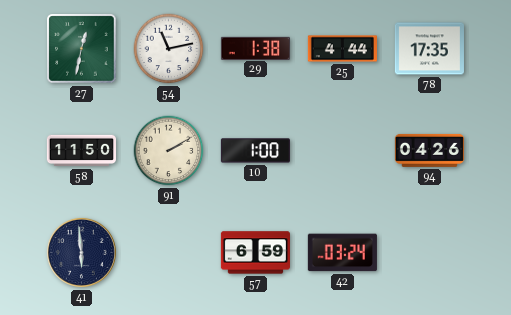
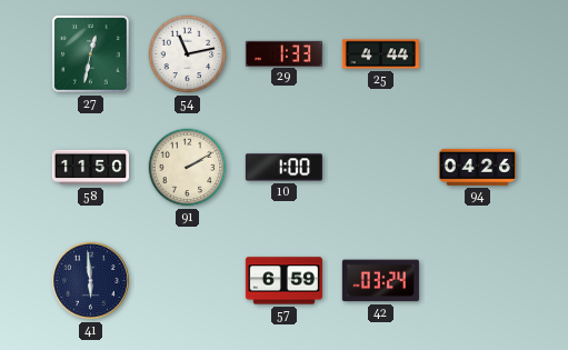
29: 1:38 -> 1:33
78: 17:35 -> none
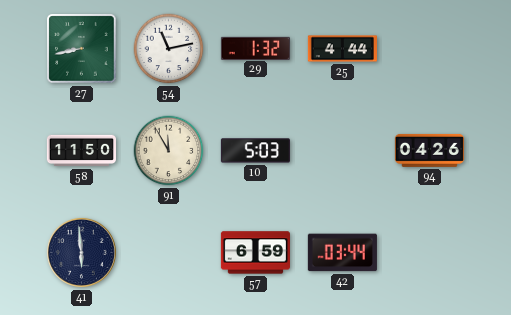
27: 12:32 -> 8:43
29: 1:33 -> 1:32
91: 2:10 -> 11:55
10: 1:00 -> 5:03
42: 03:24 -> 03:44
